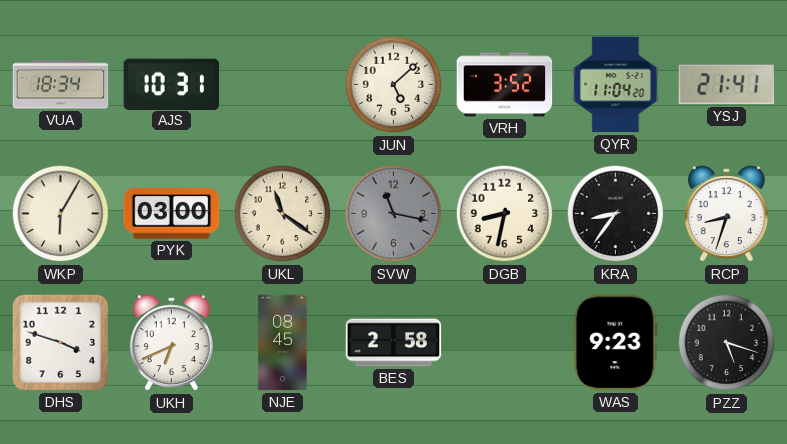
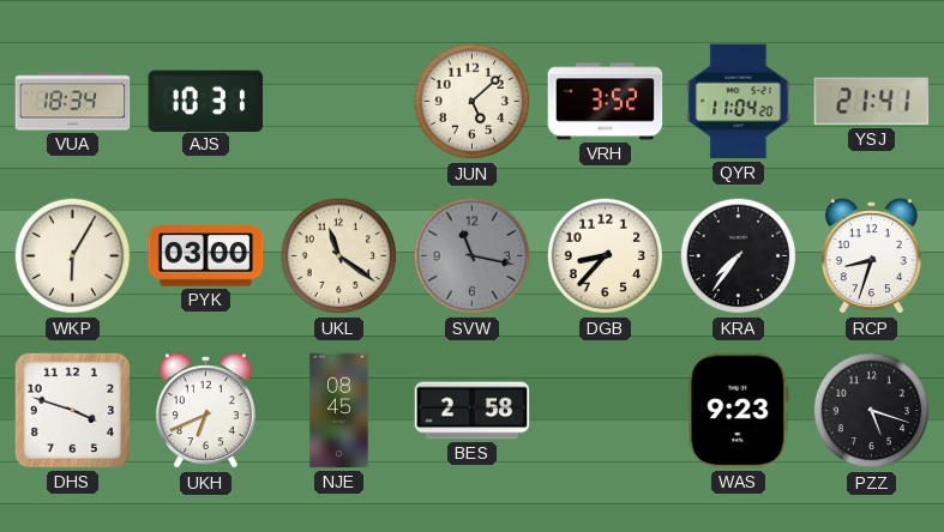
DGB: 8:32 -> 8:37
KRA: 8:36 -> 7:36
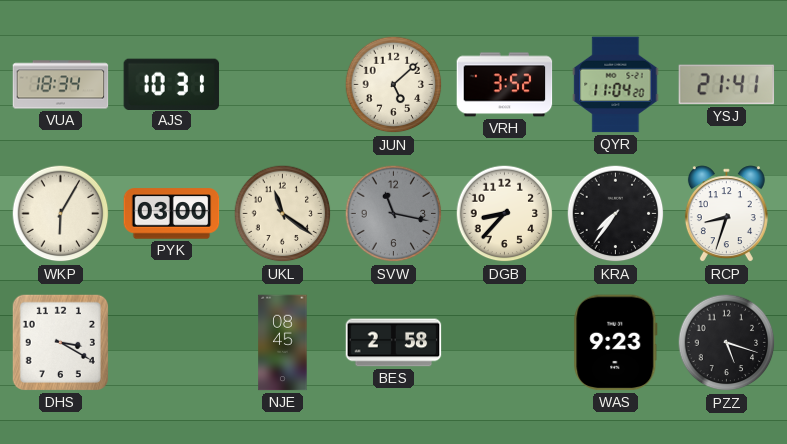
DHS: 3:48 -> 3:20
UKH: 6:41 -> none
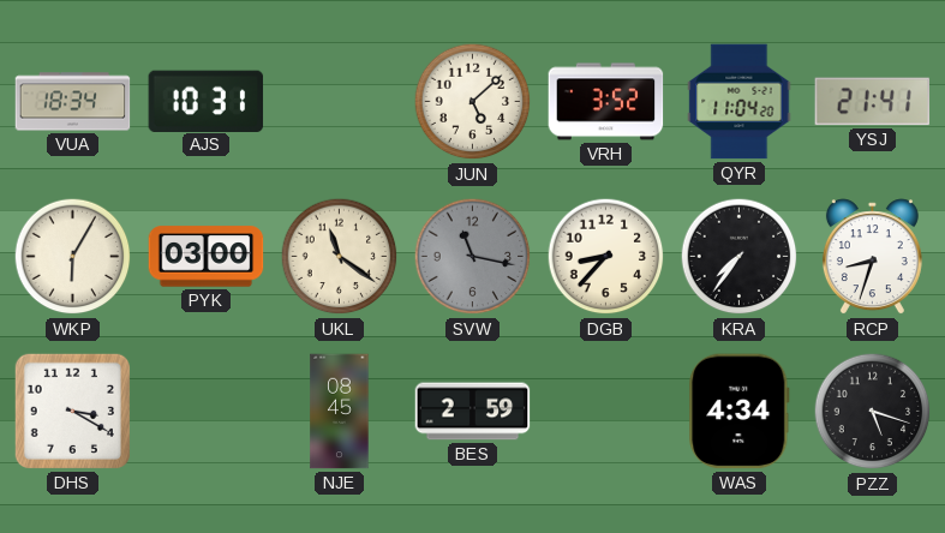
BES: 2:58 -> 2:59
WAS: 9:23 -> 4:34
